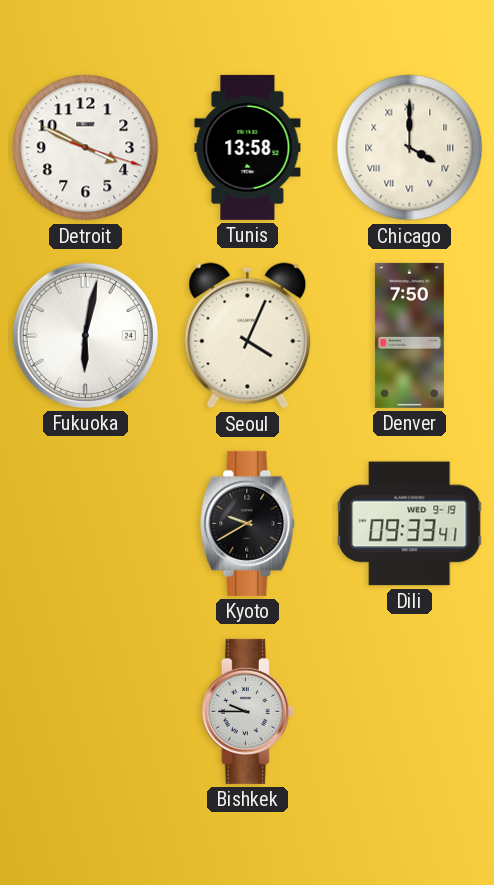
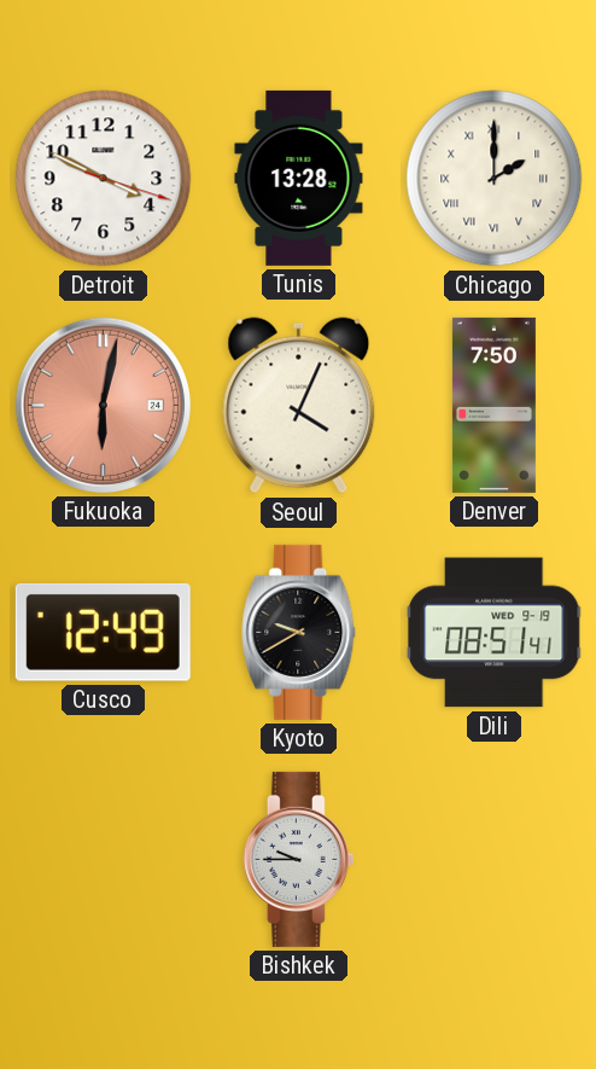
Tunis: 13:58 -> 13:28
Chicago: 4:00 -> 2:00
Fukuoka dial: white -> salmon
Cusco: none -> 12:49
Dili: 09:33 -> 08:51
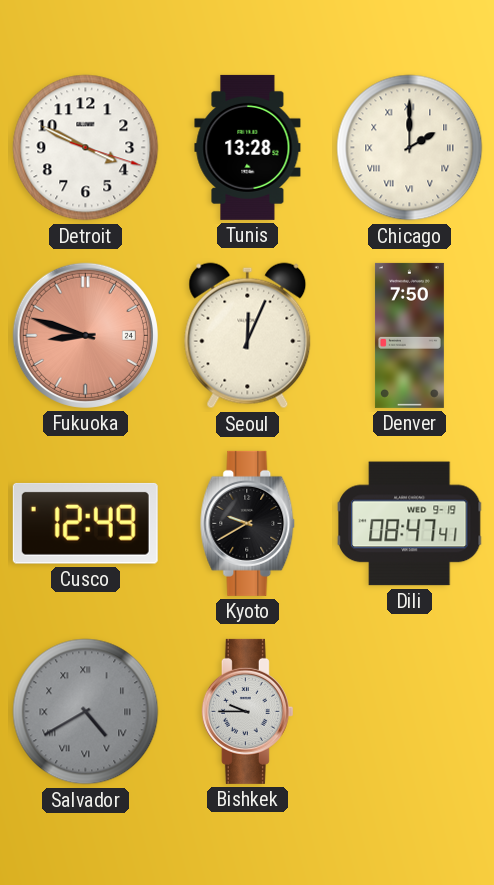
Fukuoka: 6:02 -> 8:48
Seoul: 4:04 -> 12:04
Dili: 08:51 -> 08:47
Salvador: none -> 4:40
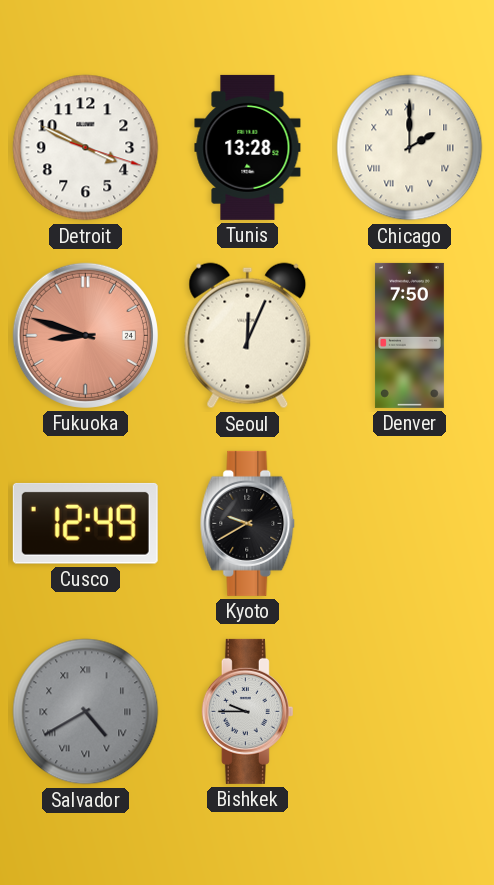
Dili: 08:47 -> none
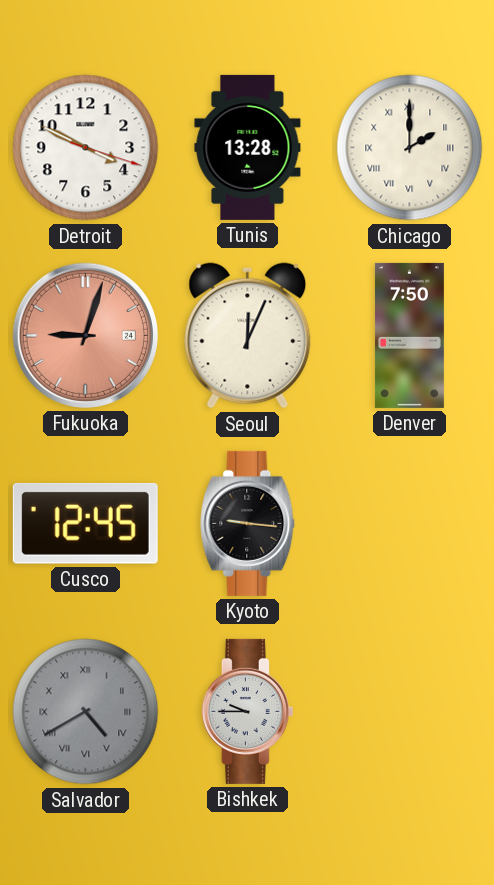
Fukuoka: 8:48 -> 9:03
Cusco: 12:49 -> 12:45
Kyoto: 9:40 -> 9:16
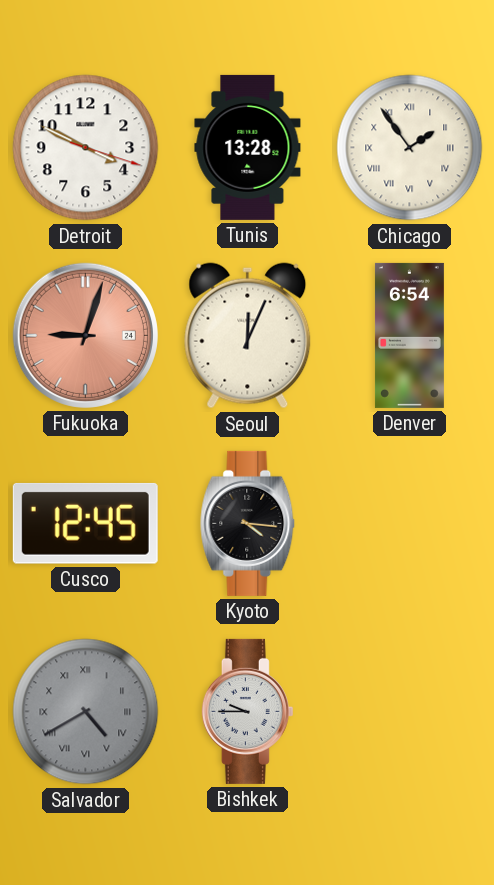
Chicago: 2:00 -> 1:54
Denver: 7:50 -> 6:54
Kyoto: 9:16 -> 4:16
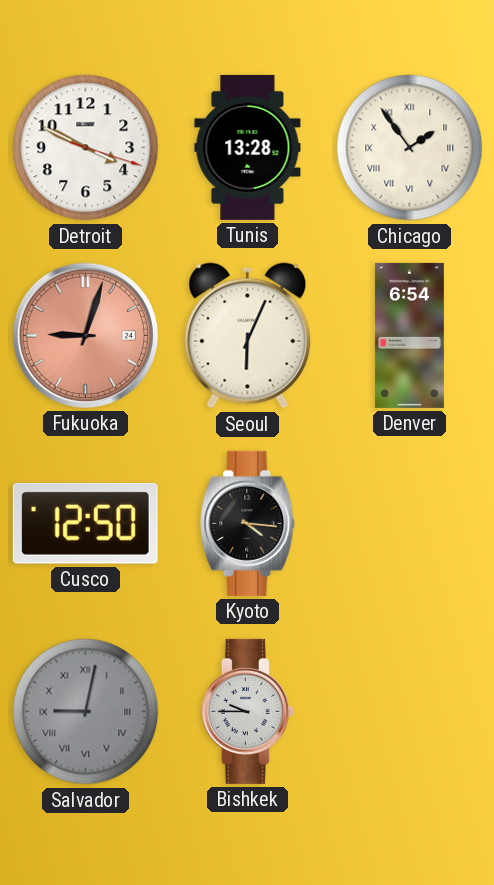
Seoul: 12:04 -> 6:04
Cusco: 12:45 -> 12:50
Salvador: 4:40 -> 9:02
